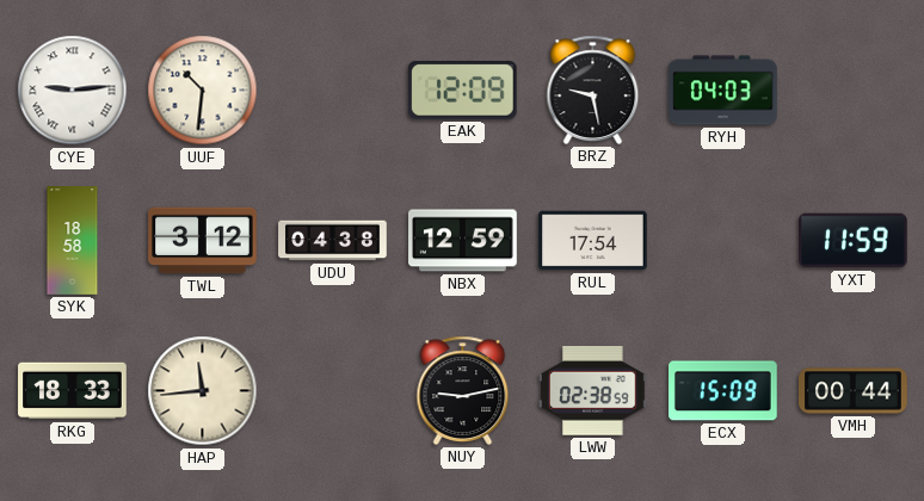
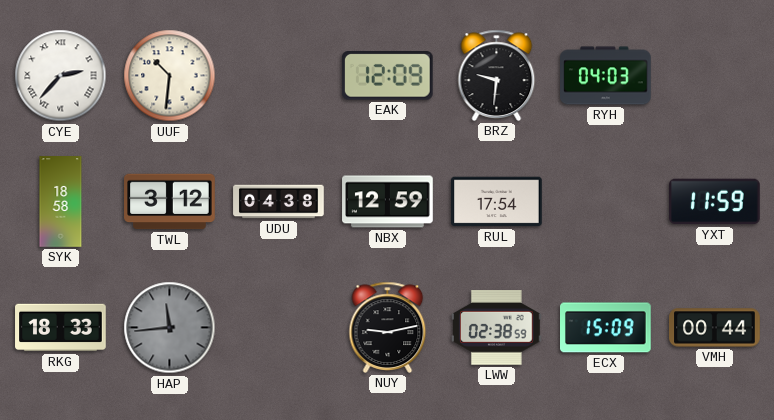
CYE: 9:14 -> 2:37
BRZ: 9:28 -> 9:31
HAP dial: cream -> grey
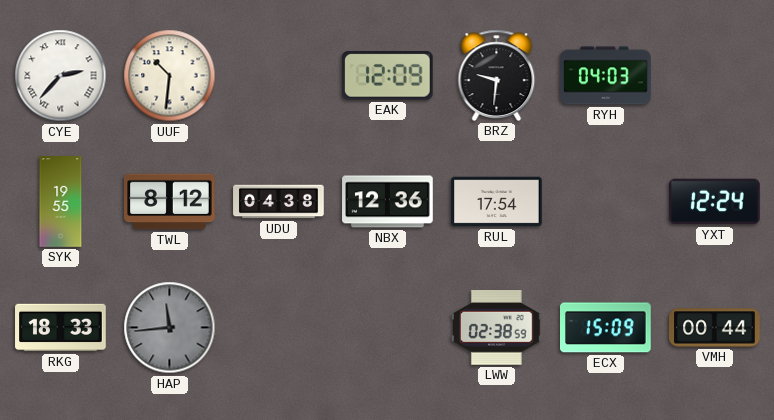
SYK: 18:58 -> 19:55
TWL: 3:12 -> 8:12
NBX: 12:59 -> 12:36
YXT: 11:59 -> 12:24
NUY: 9:13 -> none
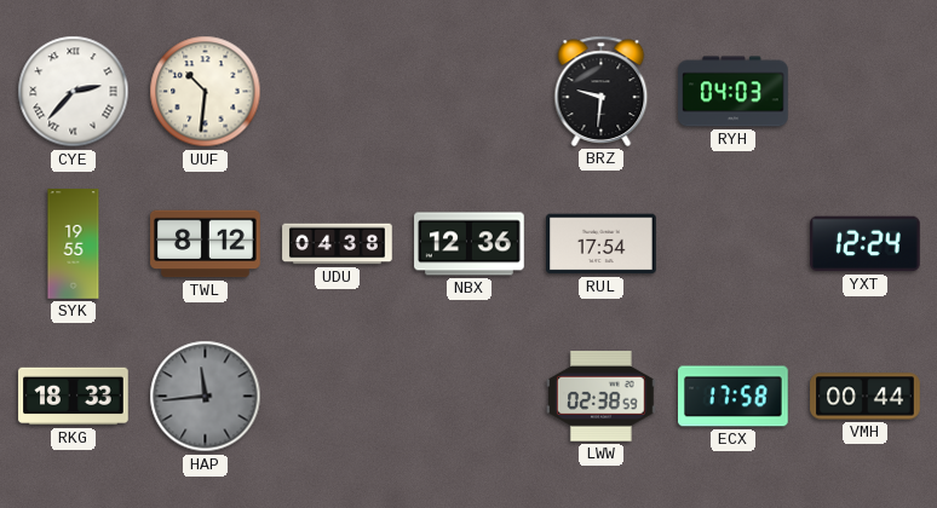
EAK: 12:09 -> none
ECX: 15:09 -> 17:58
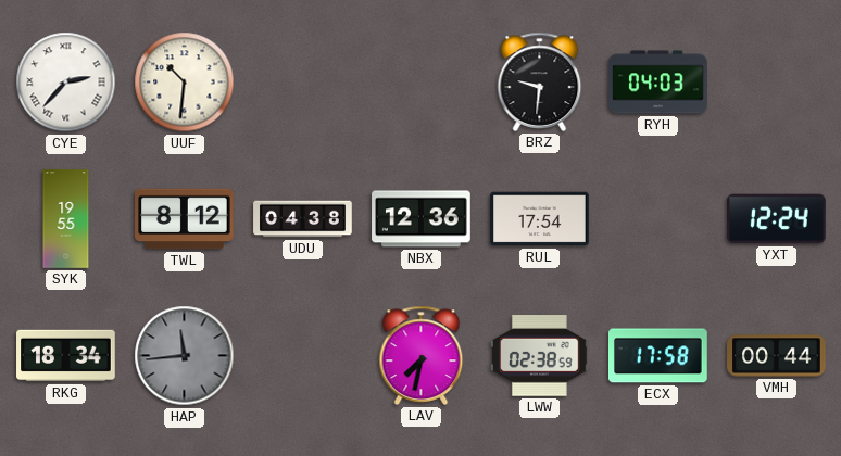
RKG: 18:33 -> 18:34
LAV: none -> 7:32
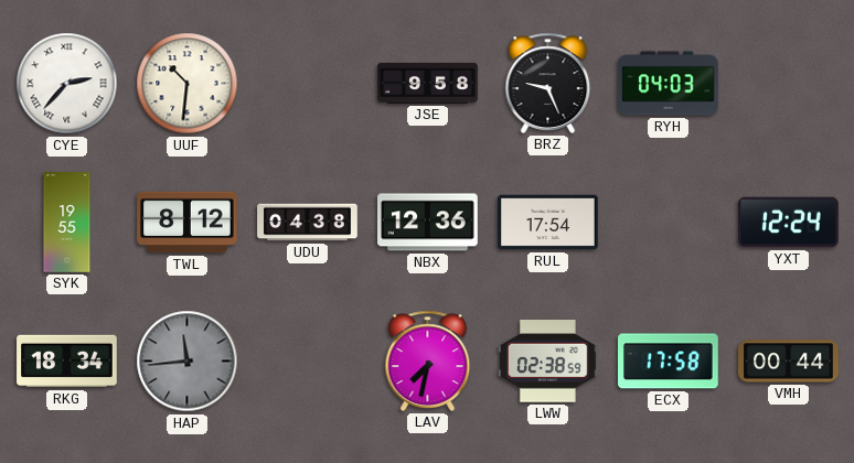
JSE: none -> 9:58
BRZ: 9:31 -> 9:26
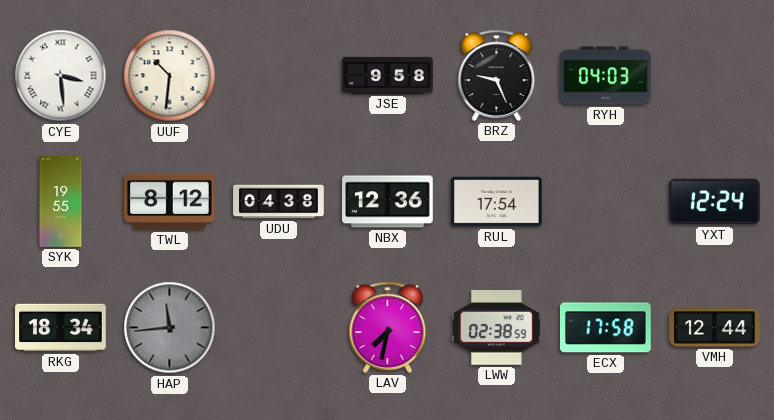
CYE: 2:37 -> 3:29
VMH: 00:44 -> 12:44
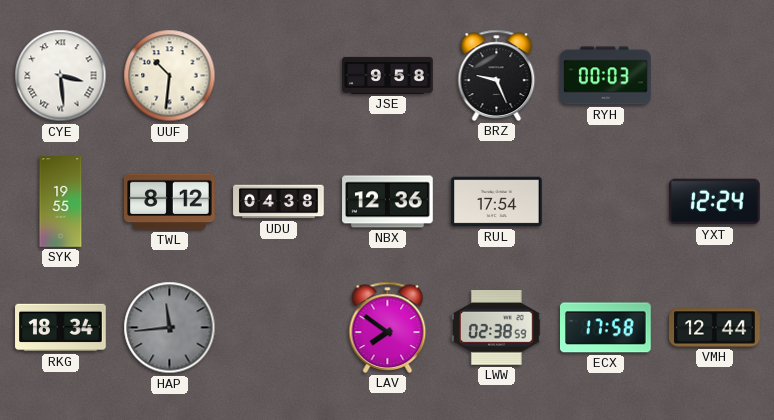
RYH: 04:03 -> 00:03
LAV: 7:32 -> 7:51
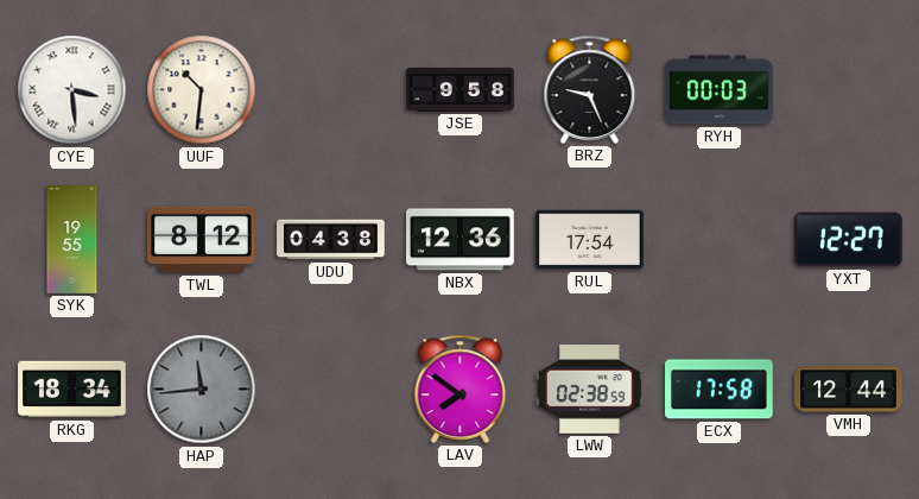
YXT: 12:24 -> 12:27
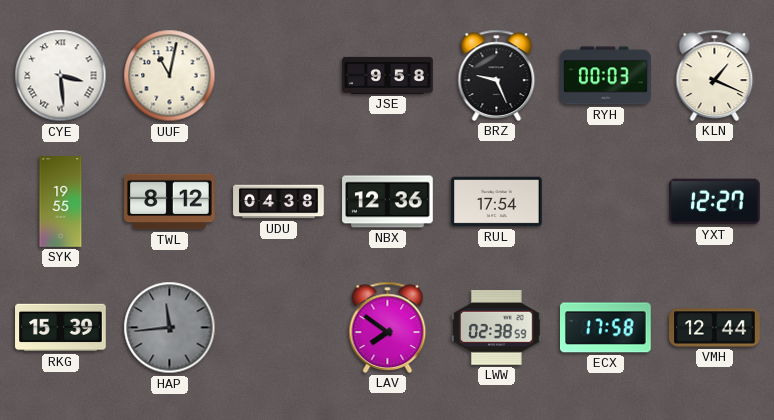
UUF: 10:31 -> 11:02
KLN: none -> 1:19
RKG: 18:34 -> 15:39
